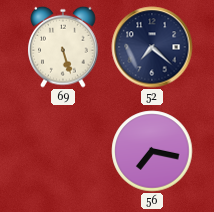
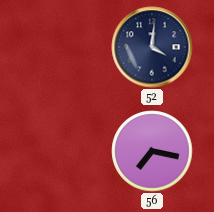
69: 5:27 -> none
52: 7:22 -> 4:01
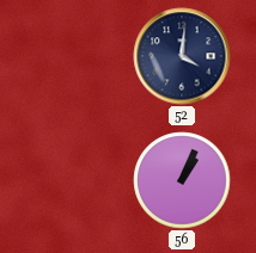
56: 7:17 -> 1:04
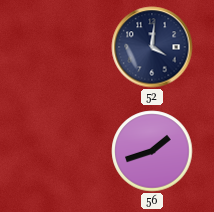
56: 1:04 -> 1:42
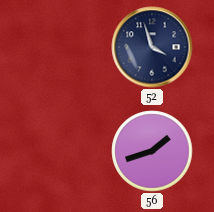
52: 4:01 -> 3:57
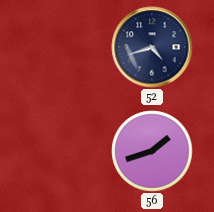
52: 3:57 -> 4:42
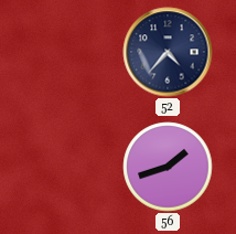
52: 4:42 -> 4:37
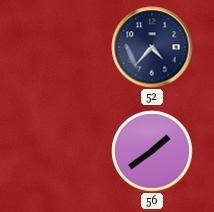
56: 1:42 -> 1:39
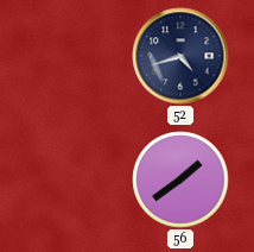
52: 4:37 -> 4:42
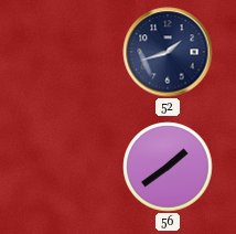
52: 4:42 -> 1:42
